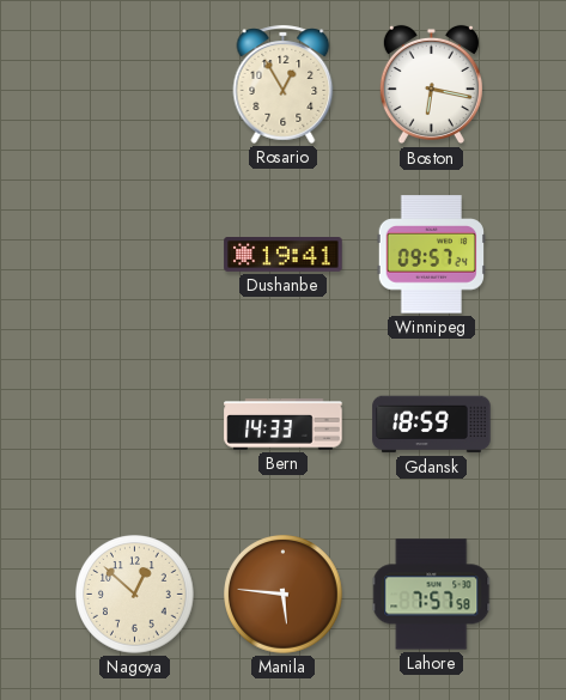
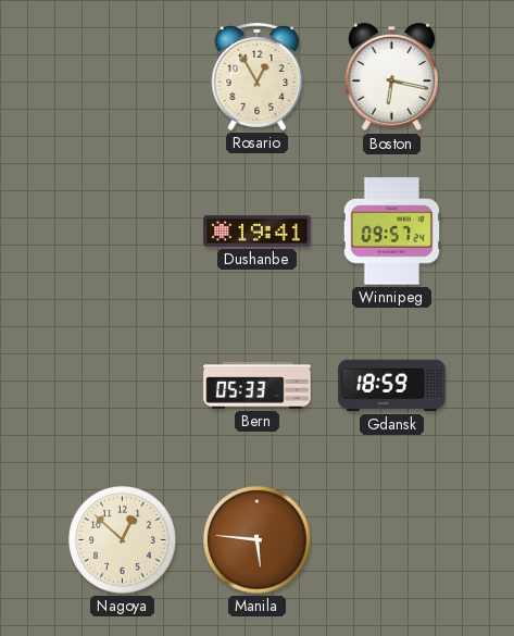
Bern: 14:33 -> 05:33
Lahore: 7:57 -> none
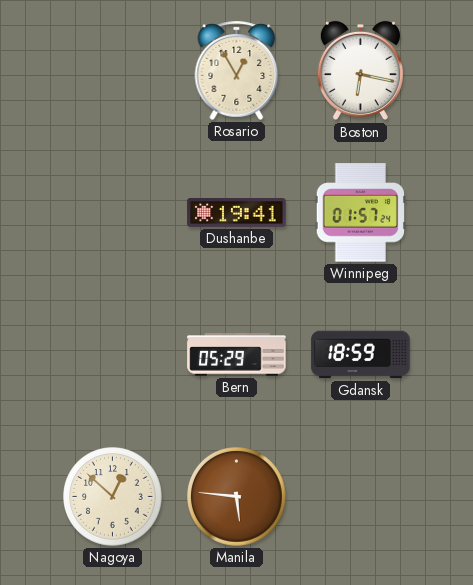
Winnipeg: 09:57 -> 01:57
Bern: 05:33 -> 05:29
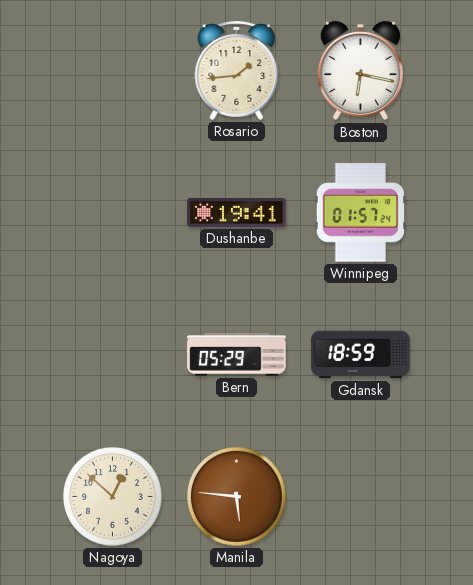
Rosario: 12:55 -> 1:44
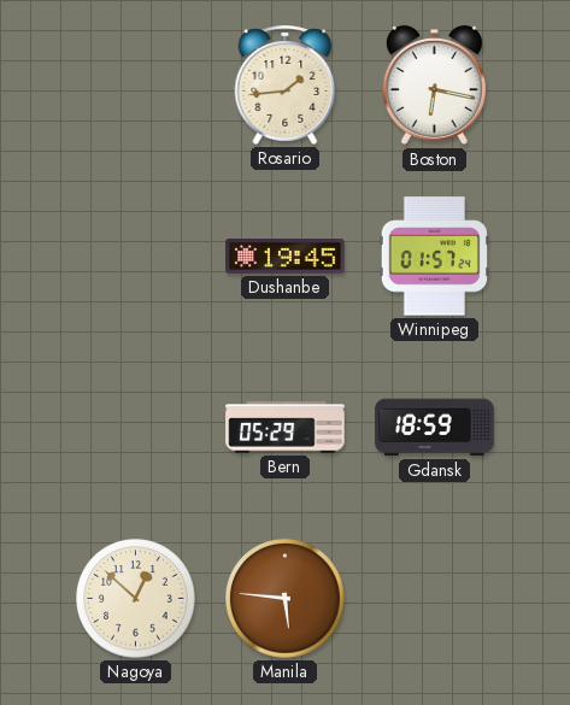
Dushanbe: 19:41 -> 19:45
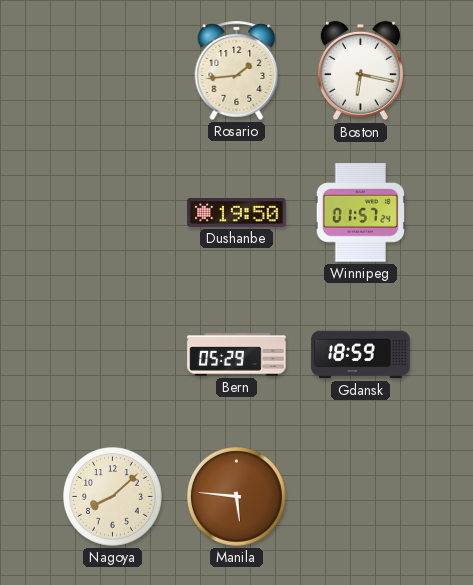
Dushanbe: 19:45 -> 19:50
Nagoya: 12:52 -> 8:08
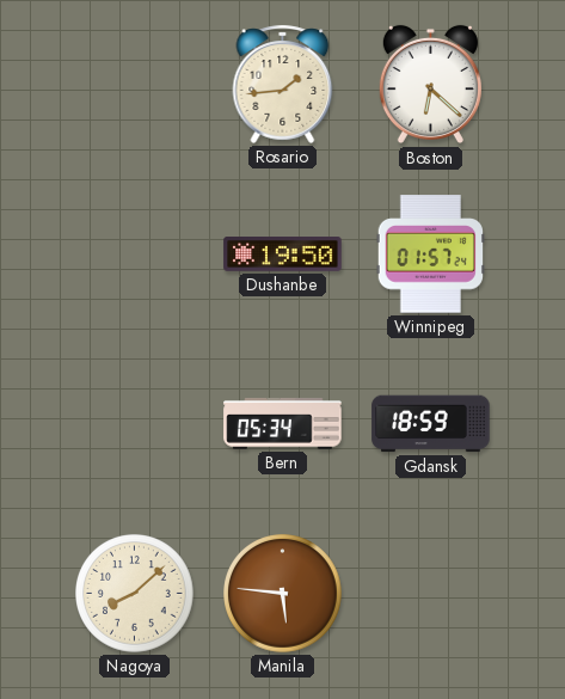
Boston: 6:17 -> 6:22
Bern: 05:29 -> 05:34
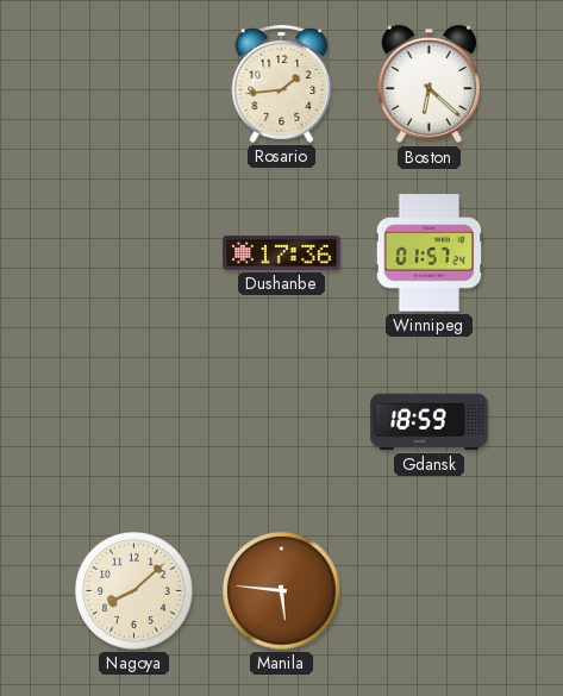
Dushanbe: 19:50 -> 17:36
Bern: 05:34 -> none
